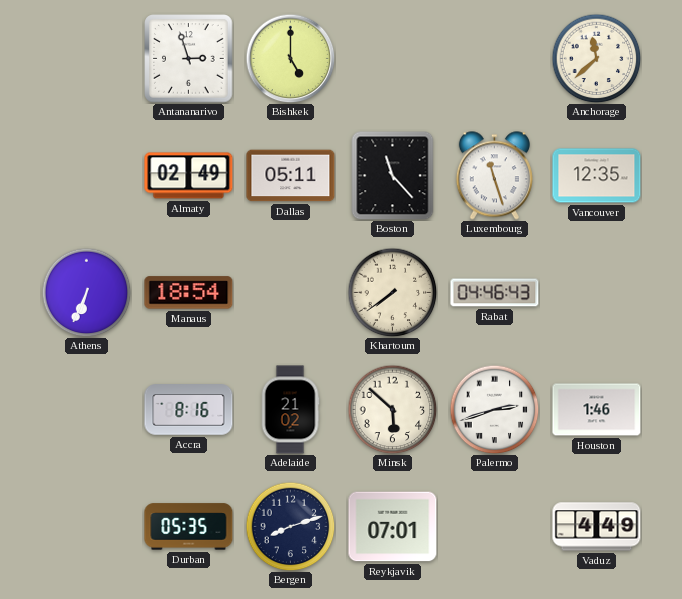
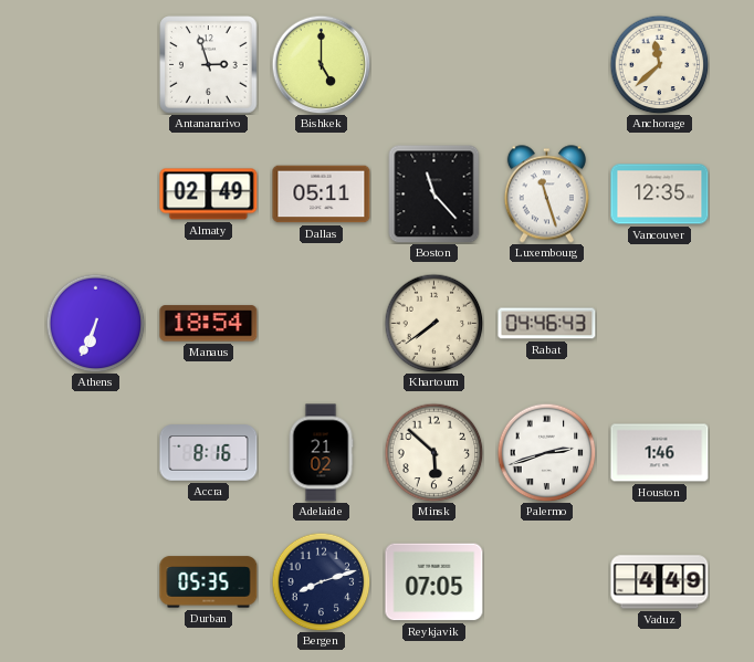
Reykjavik: 07:01 -> 07:05
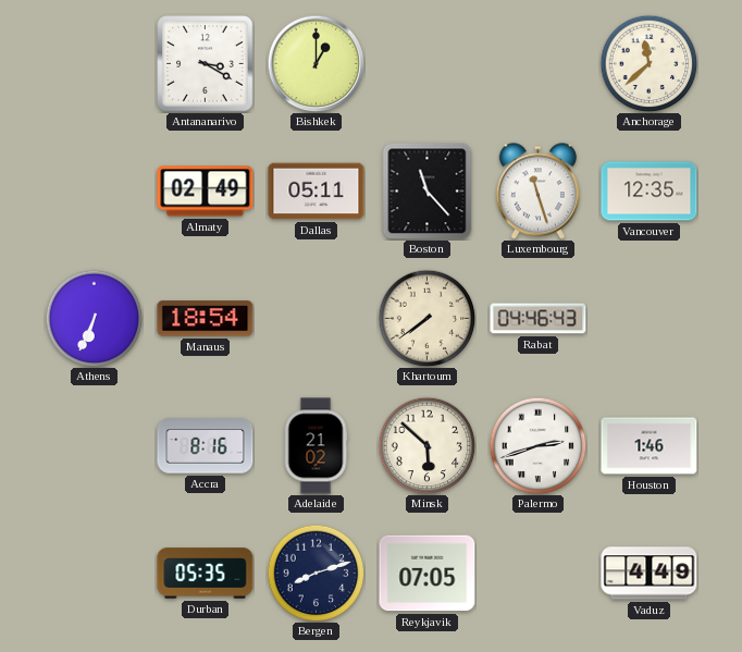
Antananarivo: 2:57 -> 3:20
Bishkek: 5:00 -> 1:00
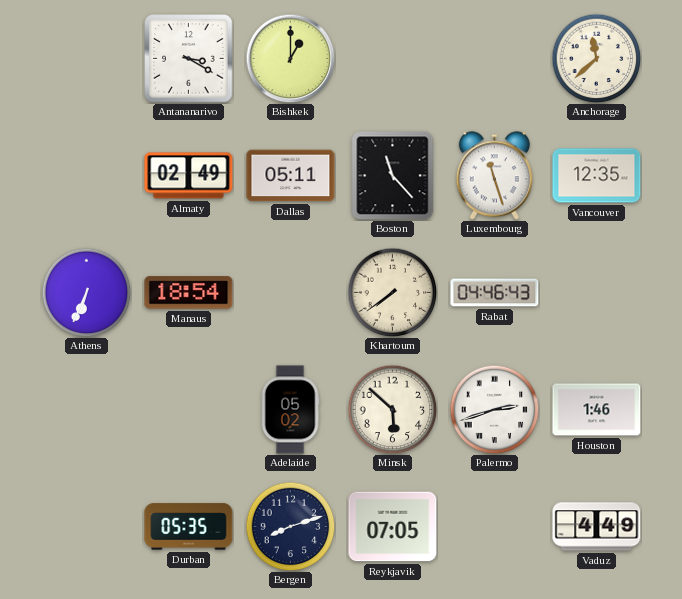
Accra: 8:16 -> none
Adelaide: 21:02 -> 05:02
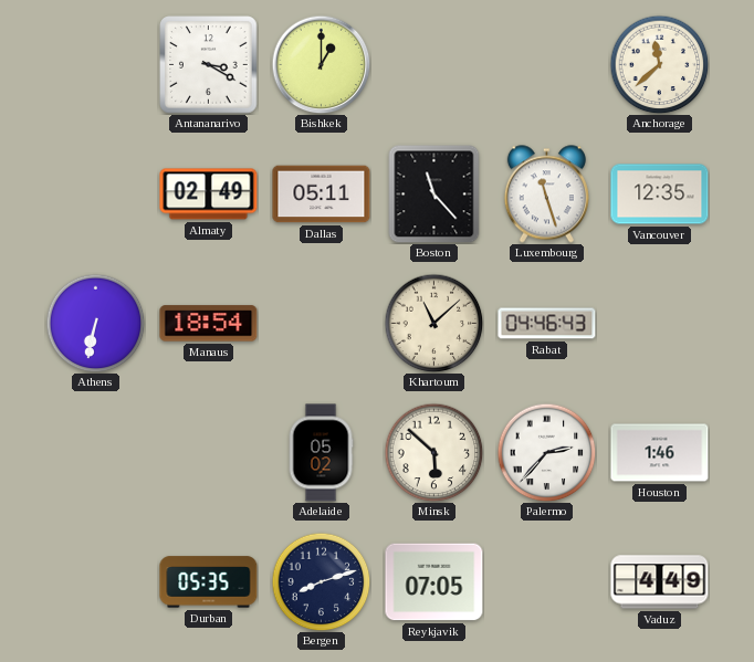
Athens: 6:34 -> 6:32
Khartoum: 7:39 -> 11:08
Palermo: 2:42 -> 2:37
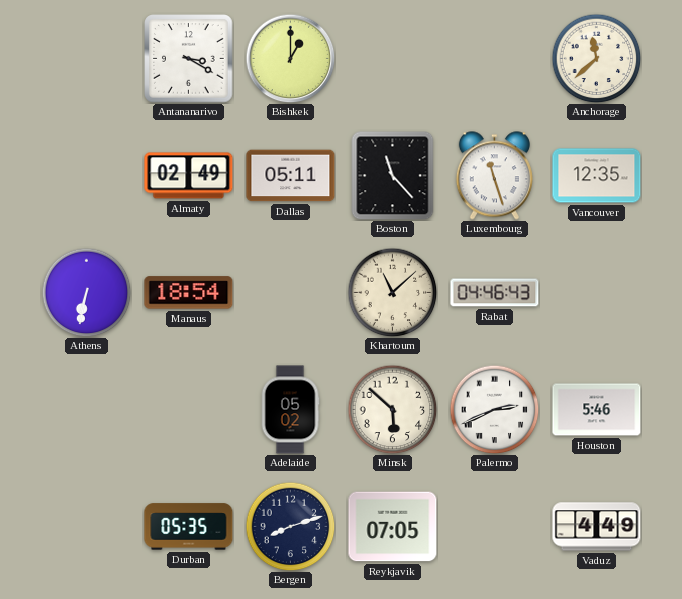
Palermo: 2:37 -> 2:41
Houston: 1:46 -> 5:46
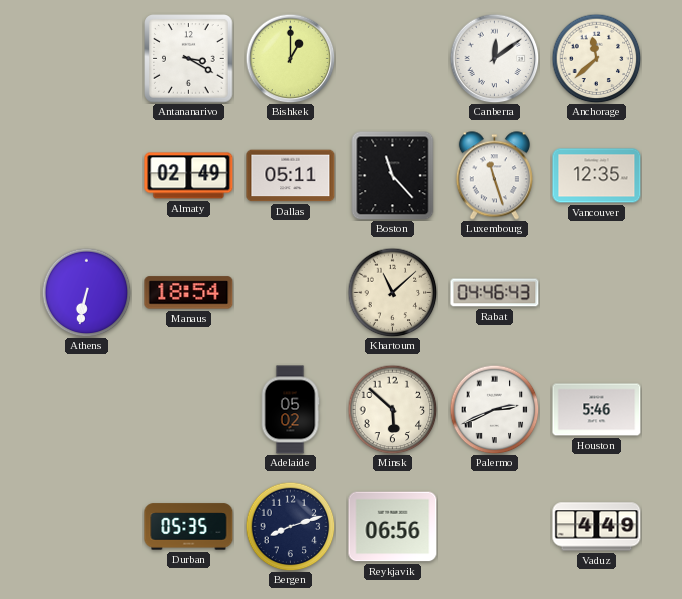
Canberra: none -> 12:09
Reykjavik: 07:05 -> 06:56
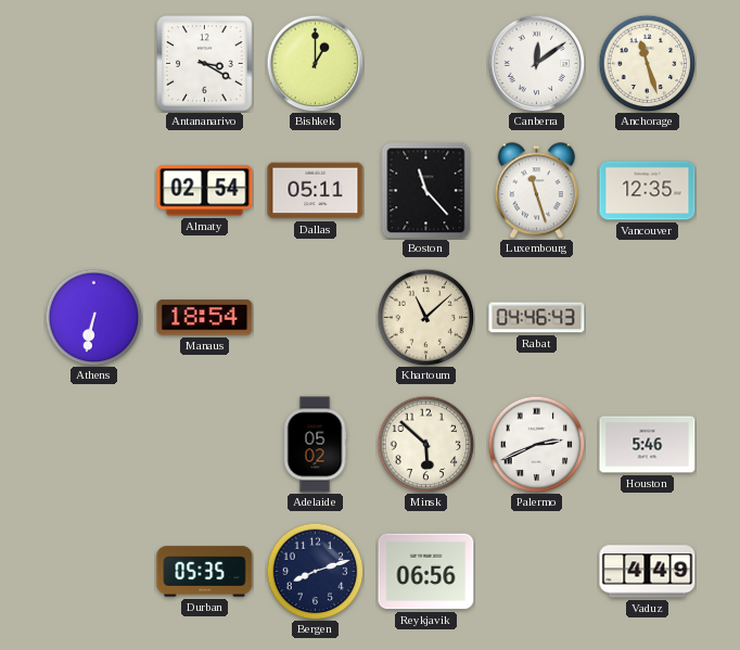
Anchorage: 11:38 -> 11:27
Almaty: 02:49 -> 02:54
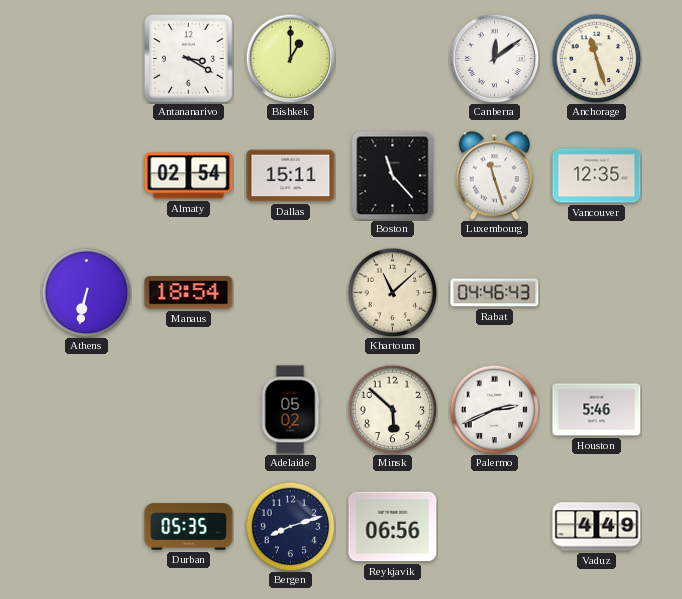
Dallas: 05:11 -> 15:11
